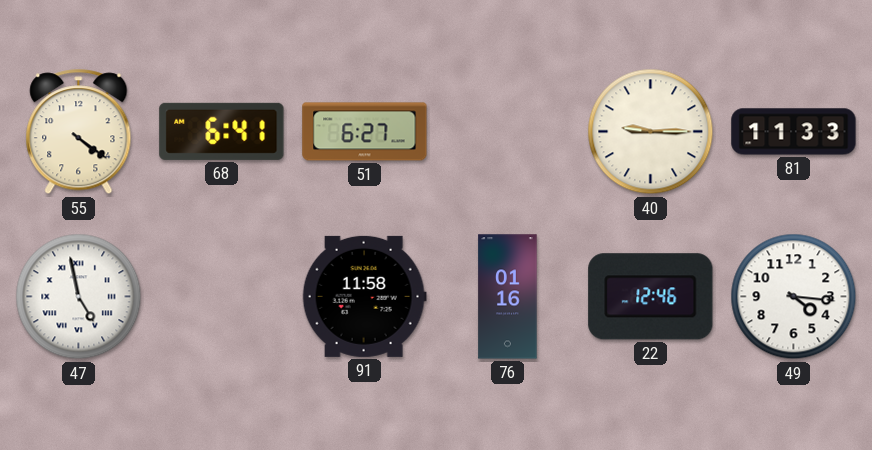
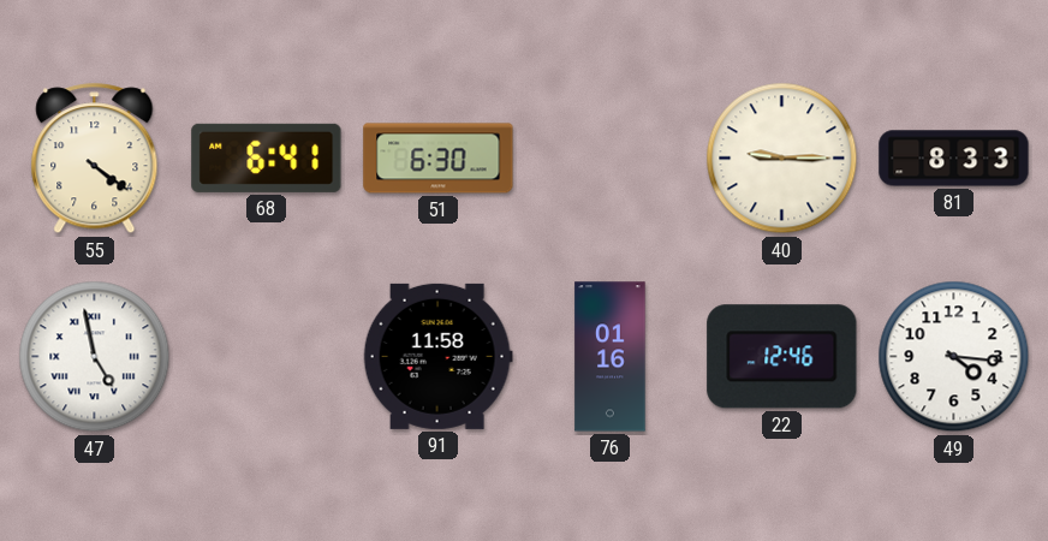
51: 6:27 -> 6:30
81: 11:33 -> 8:33
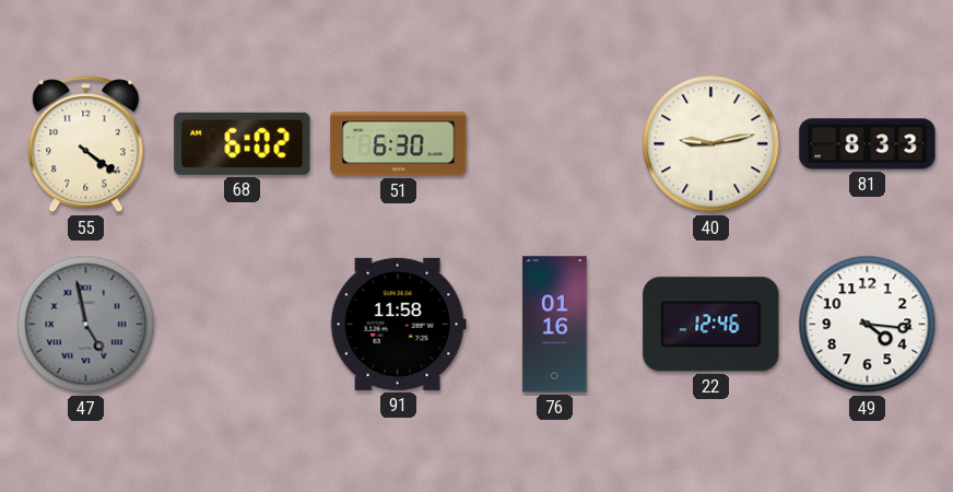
68: 6:41 -> 6:02
40: 9:15 -> 9:13
47 dial: white -> grey
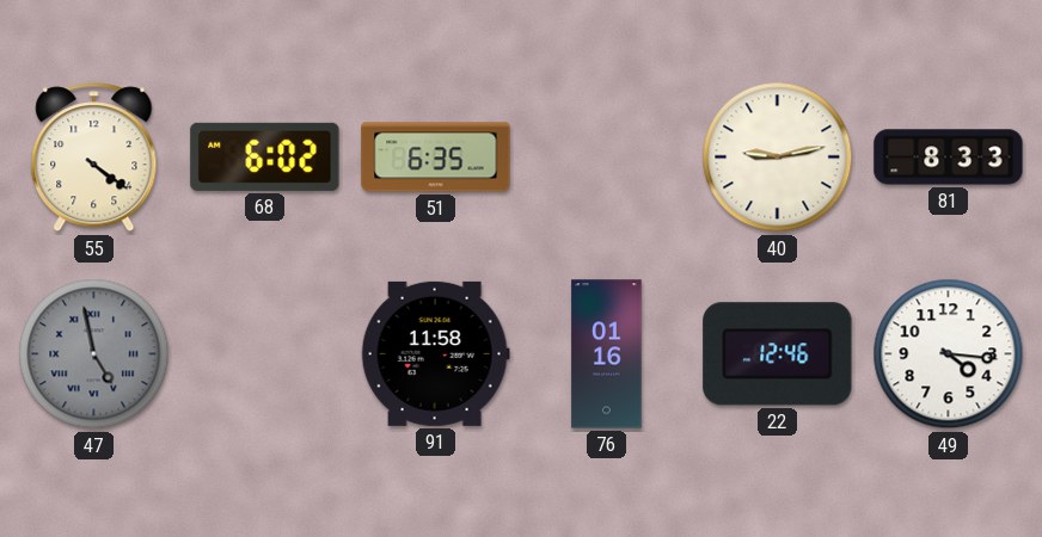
51: 6:30 -> 6:35
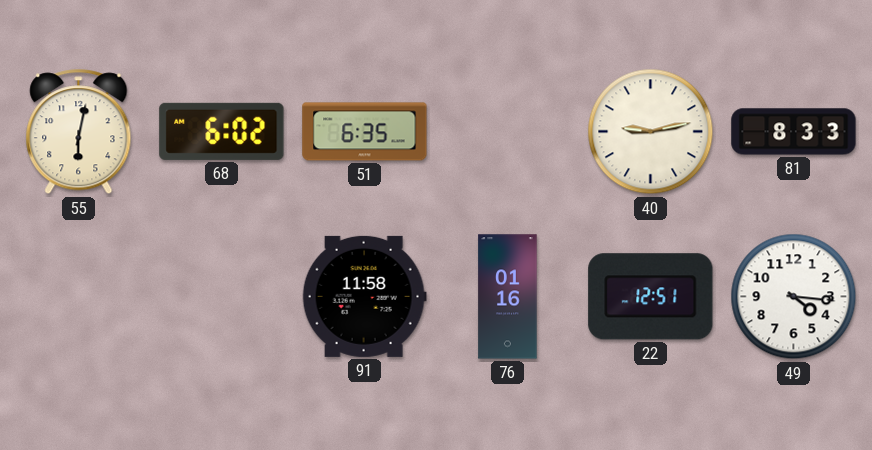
55: 4:21 -> 6:02
47: 4:58 -> none
22: 12:46 -> 12:51
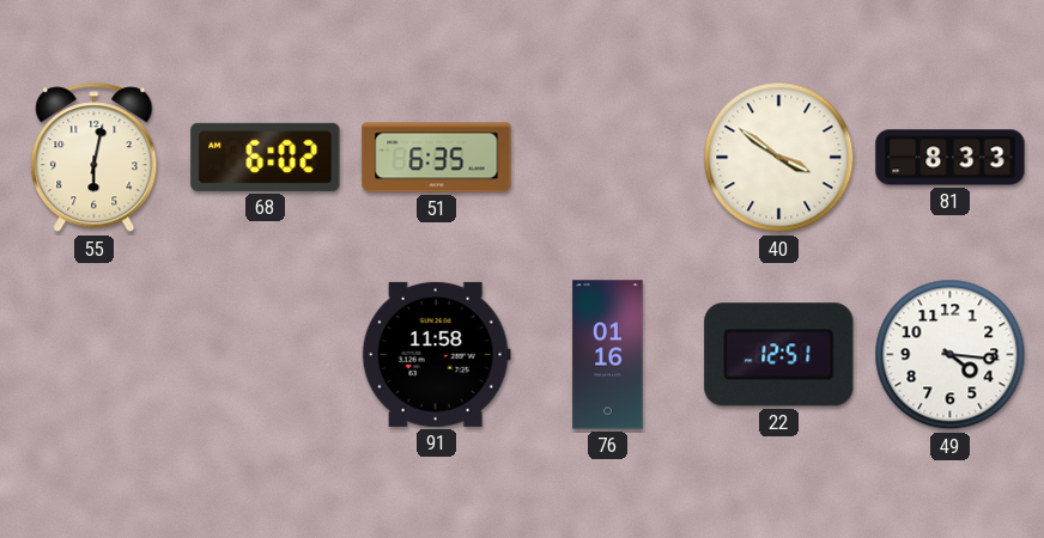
40: 9:13 -> 3:51
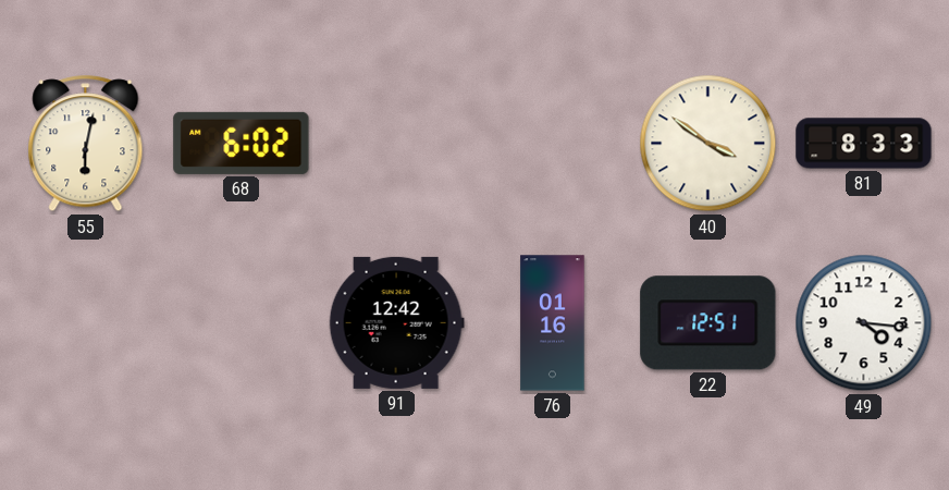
51: 6:35 -> none
91: 11:58 -> 12:42
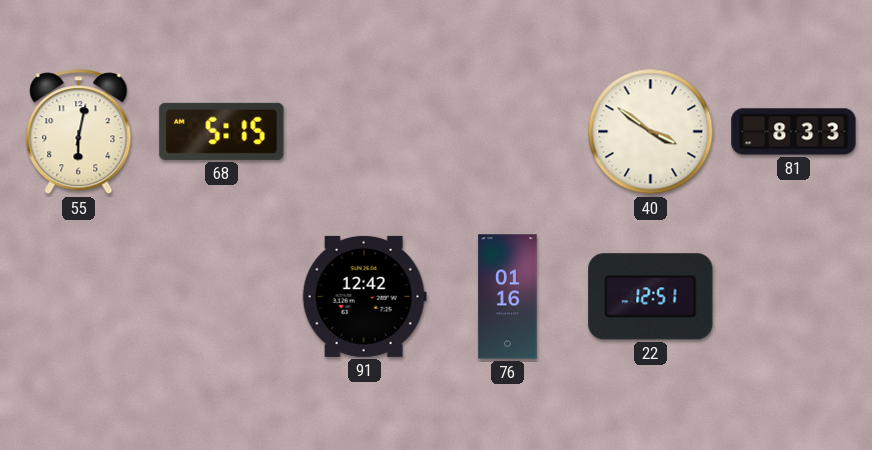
68: 6:02 -> 5:15
49: 4:16 -> none
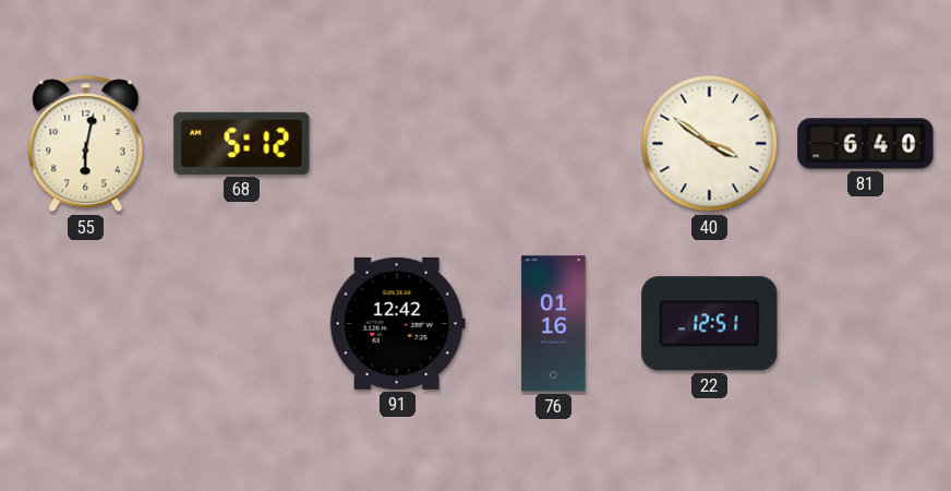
68: 5:15 -> 5:12
81: 8:33 -> 6:40
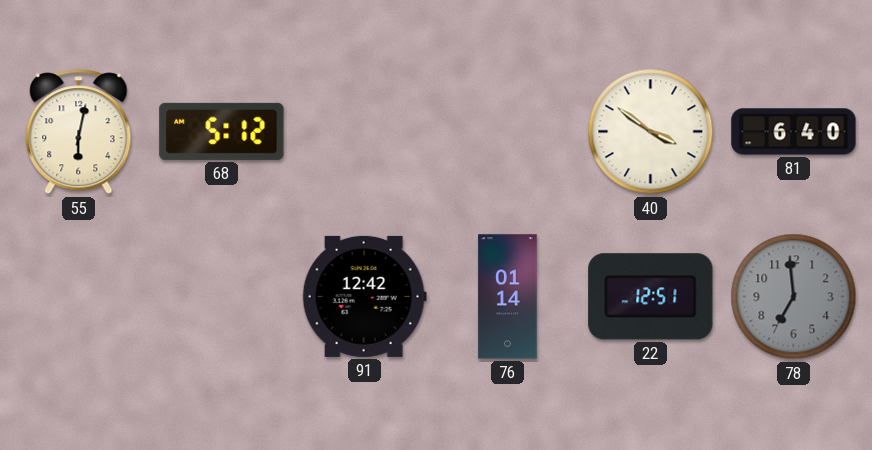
76: 01:16 -> 01:14
78: none -> 6:59
